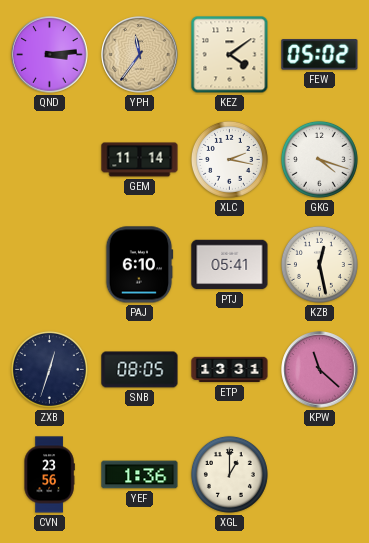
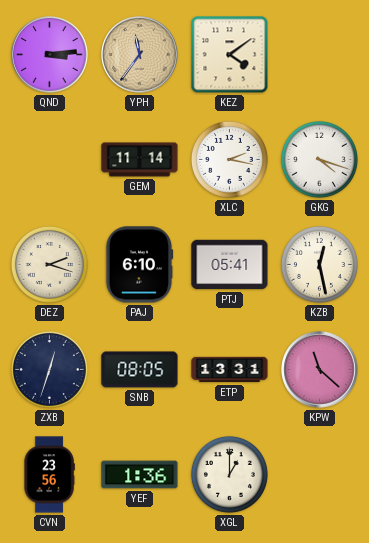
FEW: 05:02 -> none
DEZ: none -> 2:18
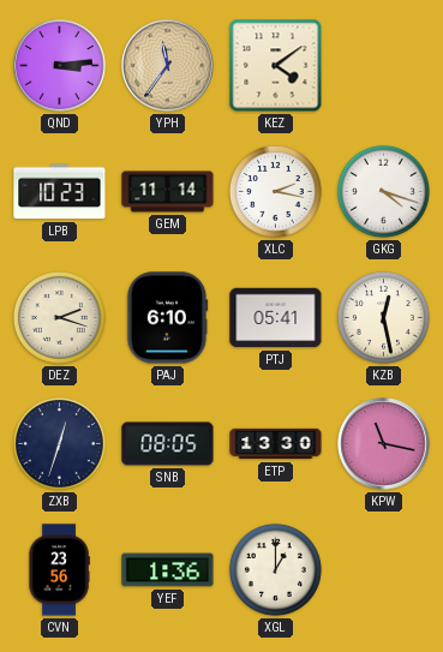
LPB: none -> 10:23
ETP: 13:31 -> 13:30
KPW: 11:22 -> 11:17
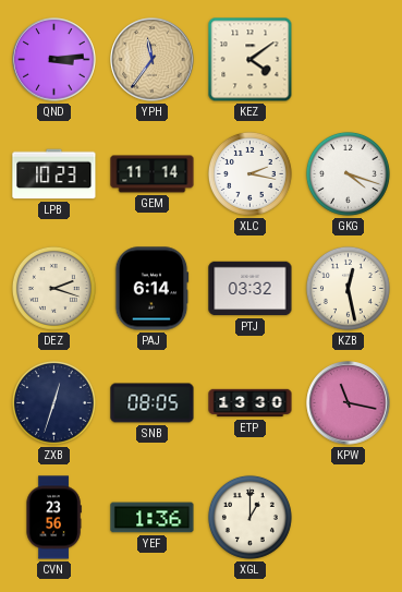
PAJ: 6:10 -> 6:14
PTJ: 05:41 -> 03:32
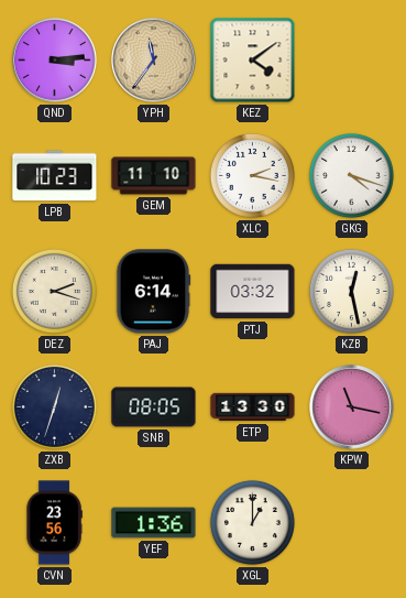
GEM: 11:14 -> 11:10
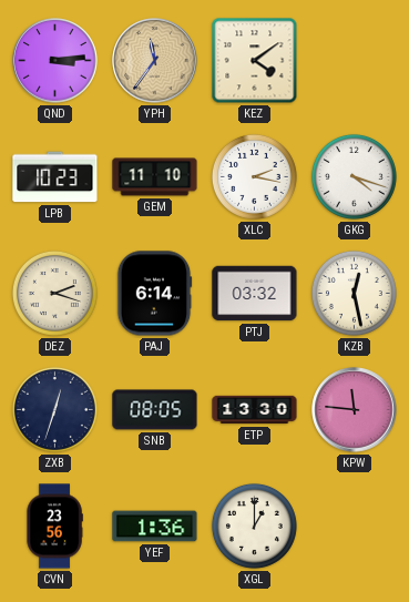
KPW: 11:17 -> 11:46
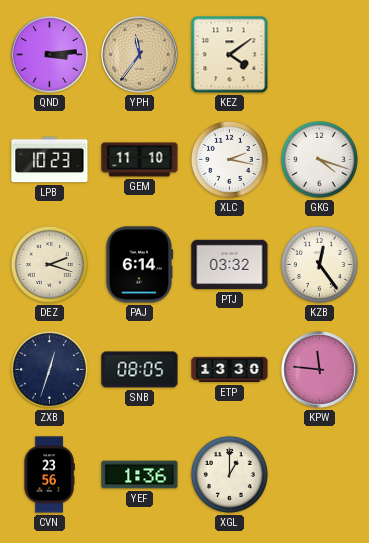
KZB: 12:28 -> 12:24
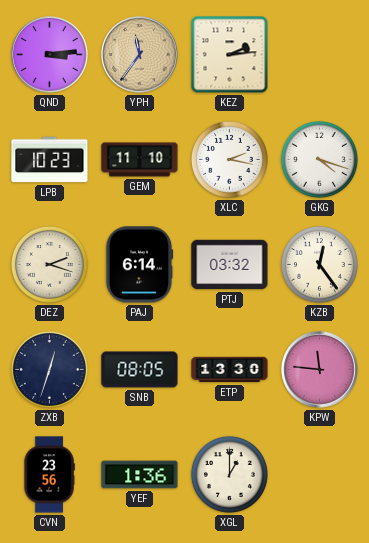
KEZ: 4:09 -> 2:14
